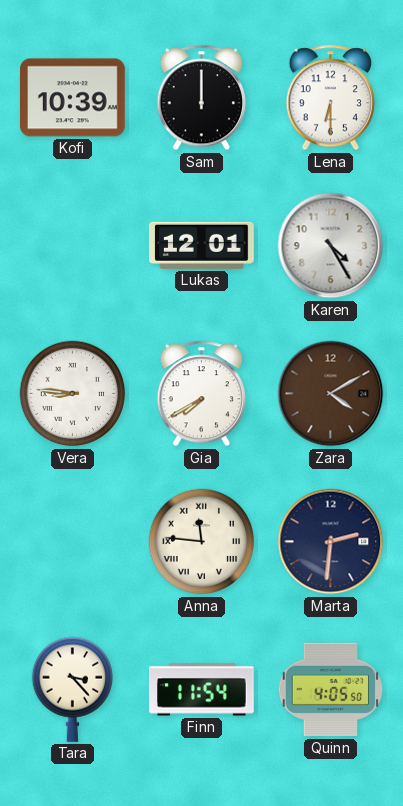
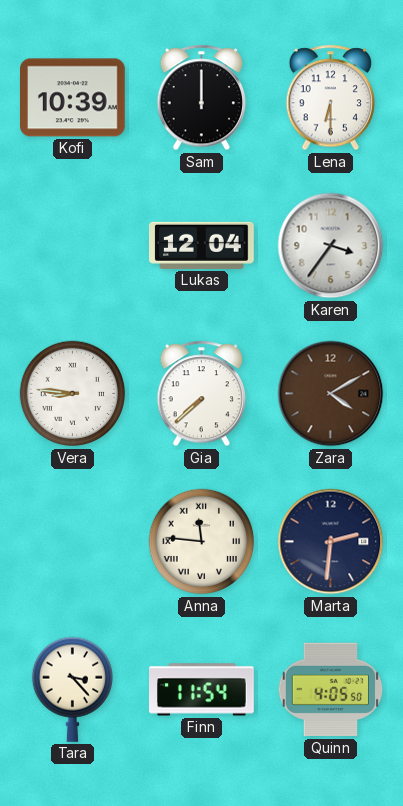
Lukas: 12:01 -> 12:04
Karen: 4:25 -> 3:36
Gia: 7:40 -> 7:38
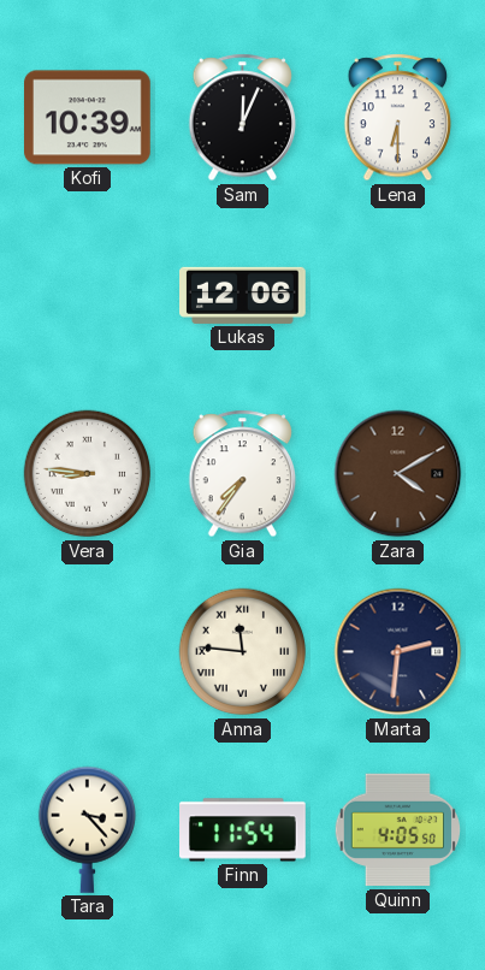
Sam: 12:00 -> 12:04
Lukas: 12:04 -> 12:06
Karen: 3:36 -> none
Gia: 7:38 -> 7:36
